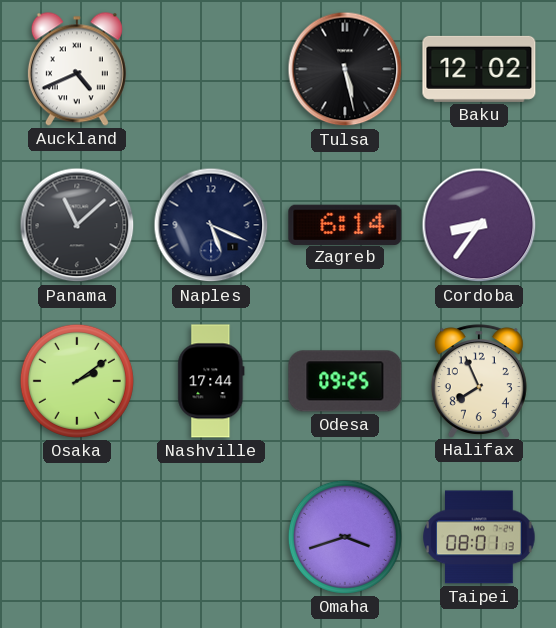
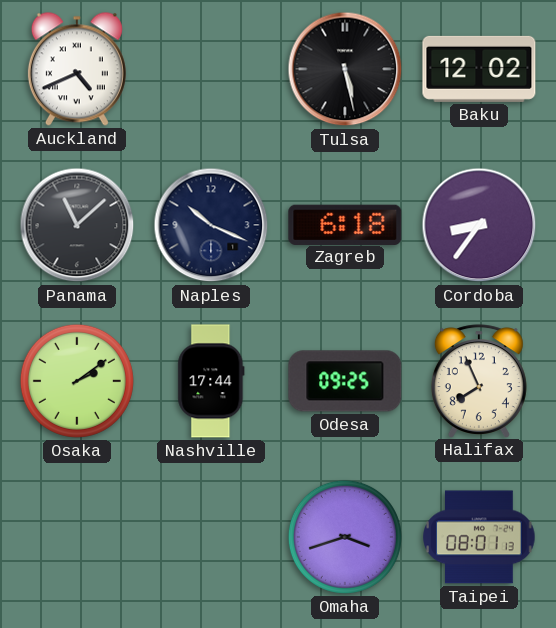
Naples: 5:19 -> 10:19
Zagreb: 6:14 -> 6:18
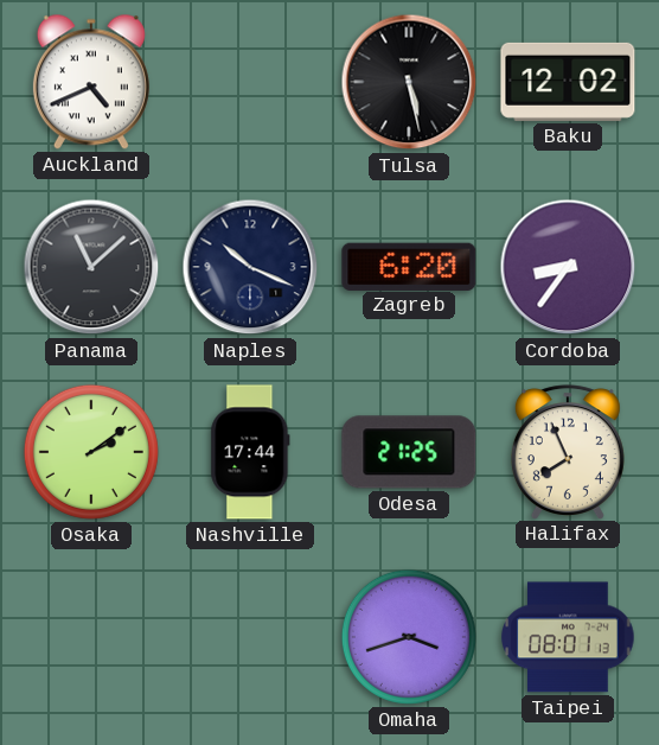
Zagreb: 6:18 -> 6:20
Odesa: 09:25 -> 21:25
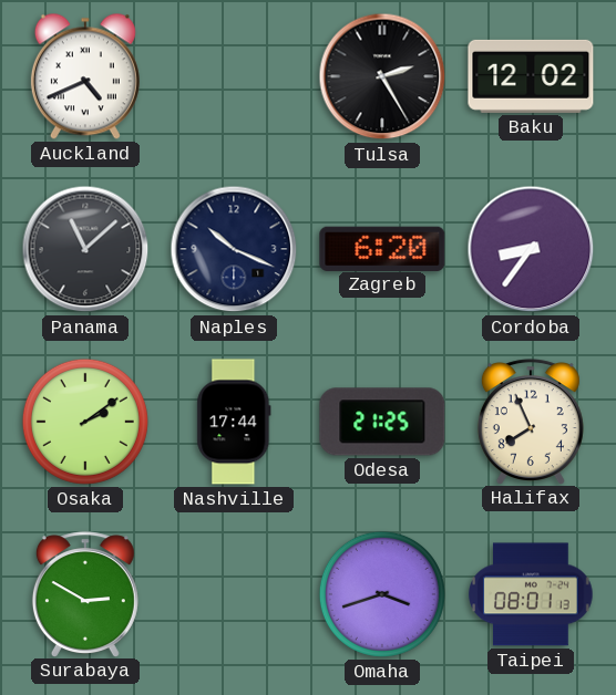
Tulsa: 5:28 -> 2:25
Surabaya: none -> 2:50
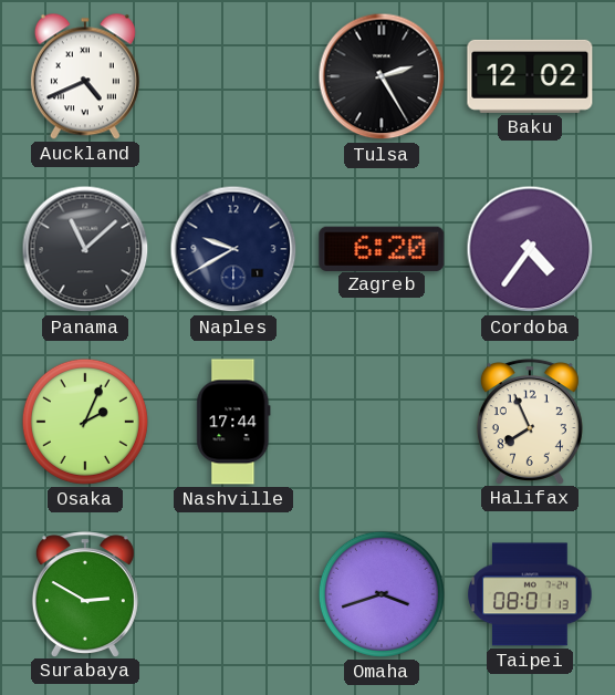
Naples: 10:19 -> 9:40
Cordoba: 8:36 -> 4:36
Osaka: 2:09 -> 2:04
Odesa: 21:25 -> none
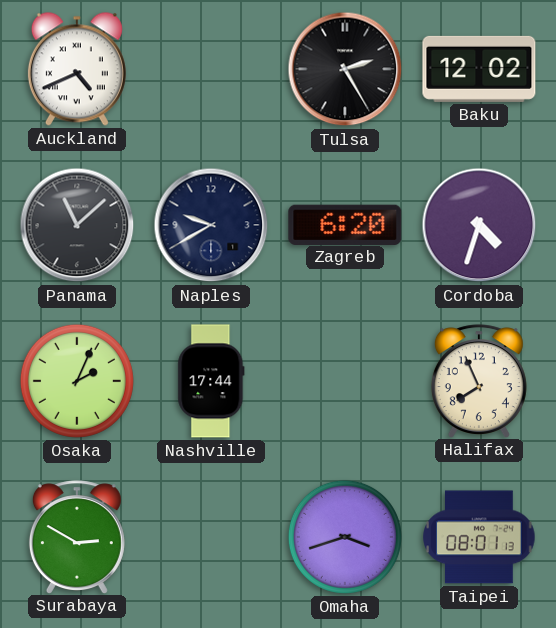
Cordoba: 4:36 -> 4:33
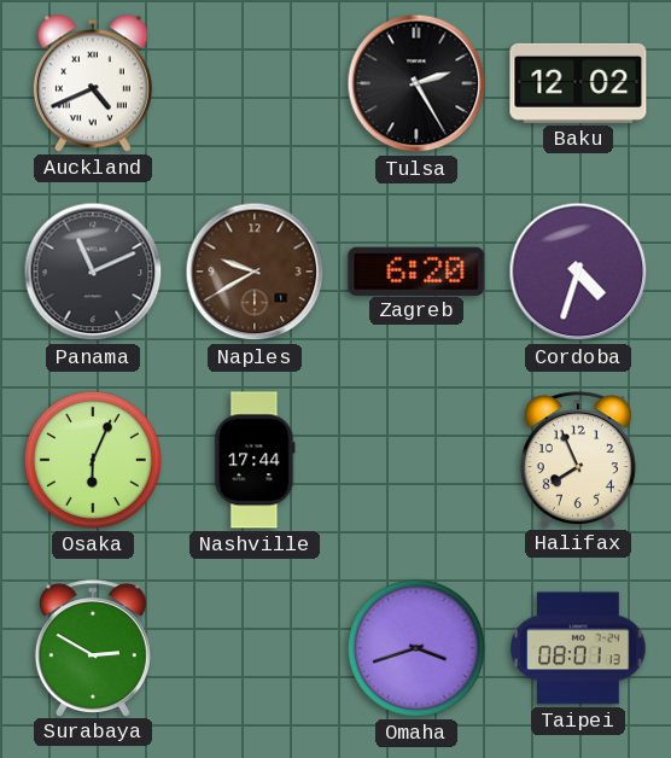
Panama: 11:08 -> 11:11
Naples dial: navy -> brown
Osaka: 2:04 -> 6:04
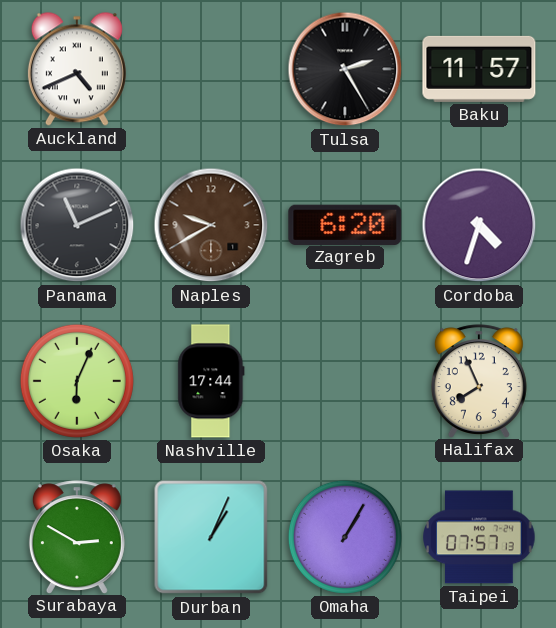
Baku: 12:02 -> 11:57
Durban: none -> 1:04
Omaha: 3:42 -> 1:05
Taipei: 08:01 -> 07:57
